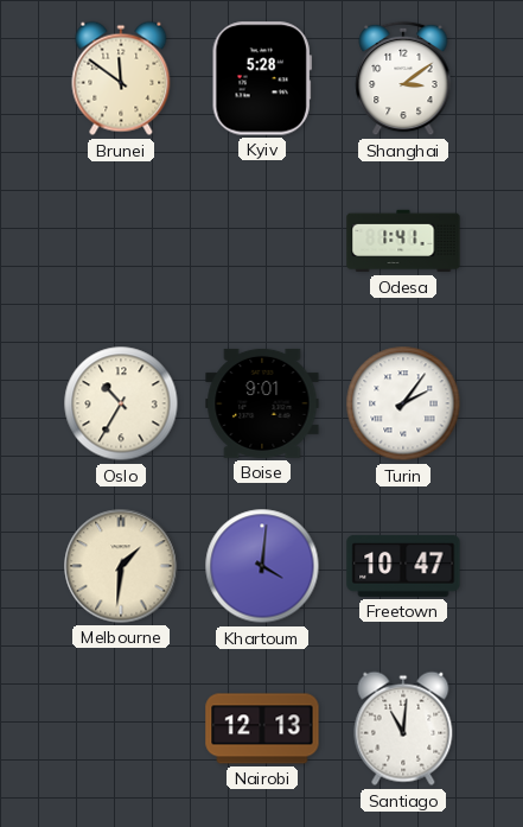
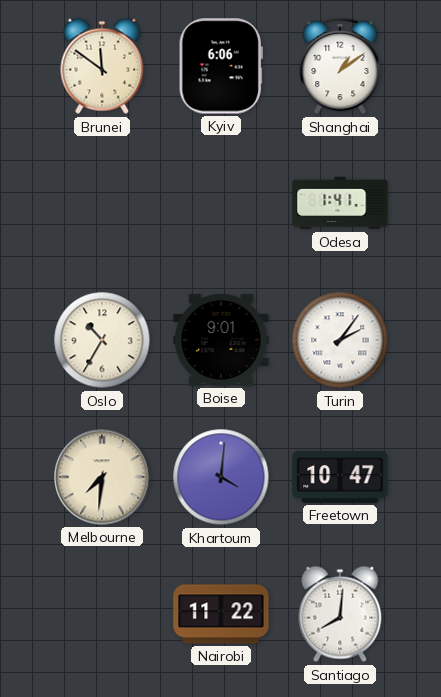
Kyiv: 5:28 -> 6:06
Shanghai: 3:09 -> 1:09
Melbourne: 1:31 -> 7:31
Nairobi: 12:13 -> 11:22
Santiago: 11:01 -> 8:01
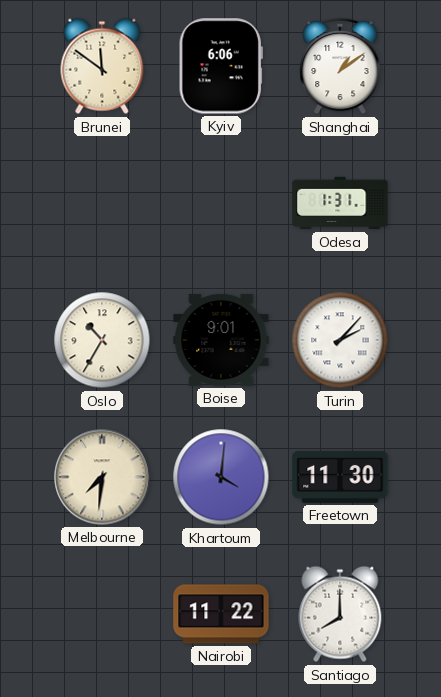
Odesa: 1:41 -> 1:31
Turin: 2:06 -> 2:07
Freetown: 10:47 -> 11:30
Santiago: 8:01 -> 8:00
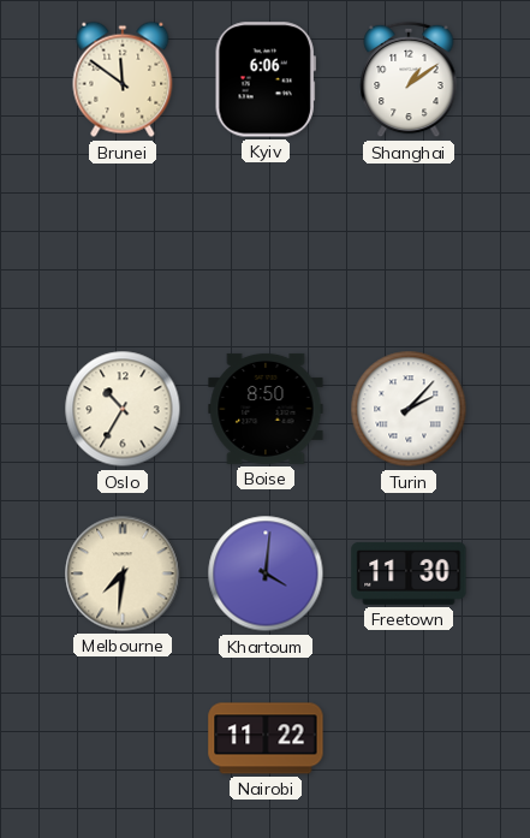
Odesa: 1:31 -> none
Boise: 9:01 -> 8:50
Santiago: 8:00 -> none
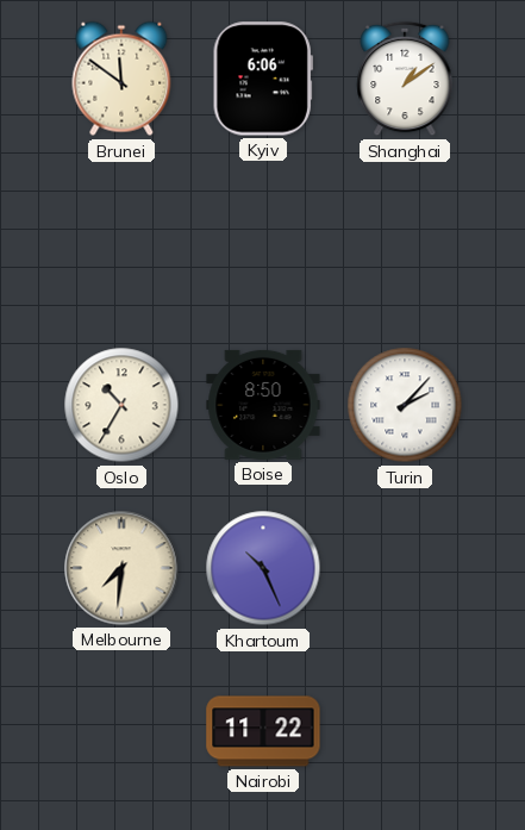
Khartoum: 4:01 -> 10:26
Freetown: 11:30 -> none
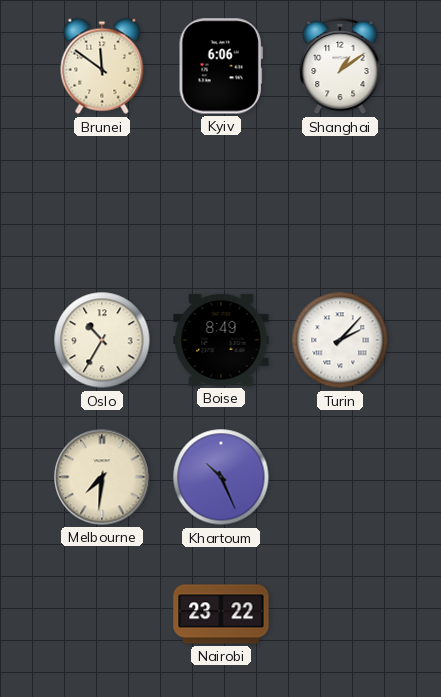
Boise: 8:50 -> 8:49
Nairobi: 11:22 -> 23:22
